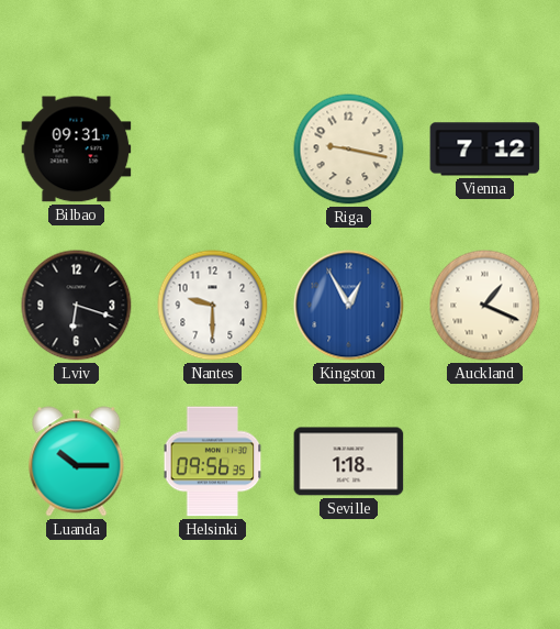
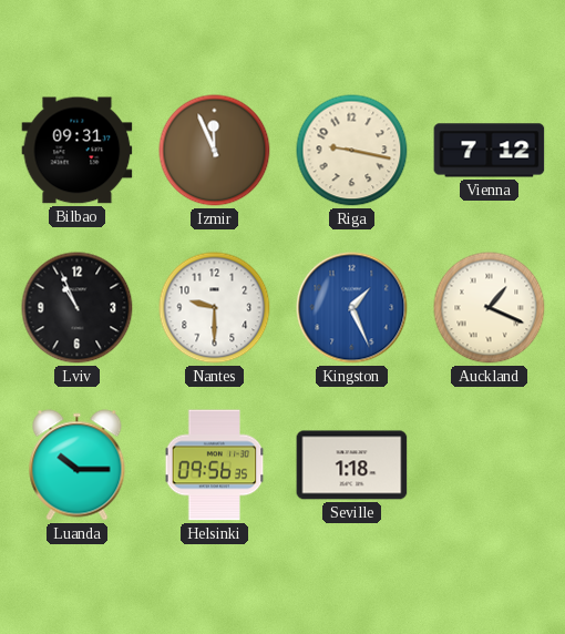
Izmir: none -> 11:56
Lviv: 6:18 -> 10:56
Kingston: 12:55 -> 1:26
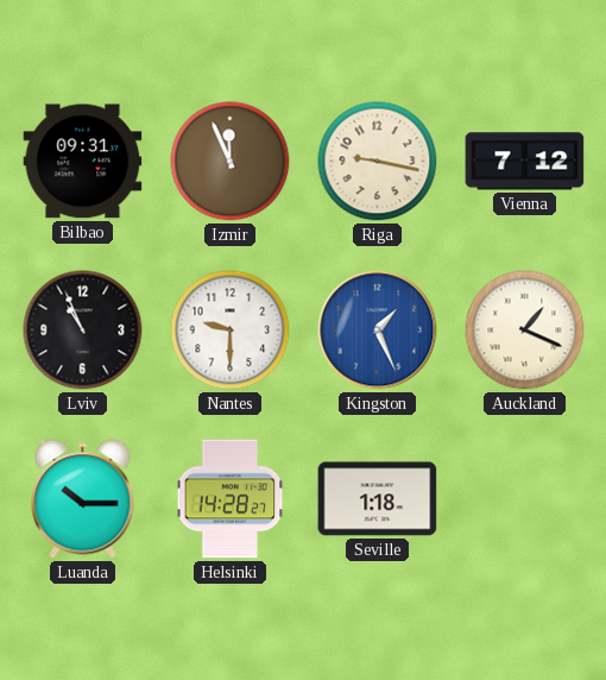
Helsinki: 09:56 -> 14:28
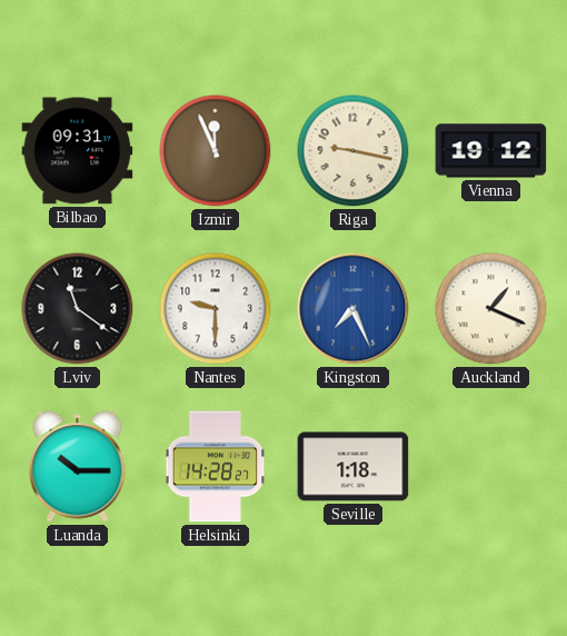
Vienna: 7:12 -> 19:12
Lviv: 10:56 -> 11:21
Kingston: 1:26 -> 7:26
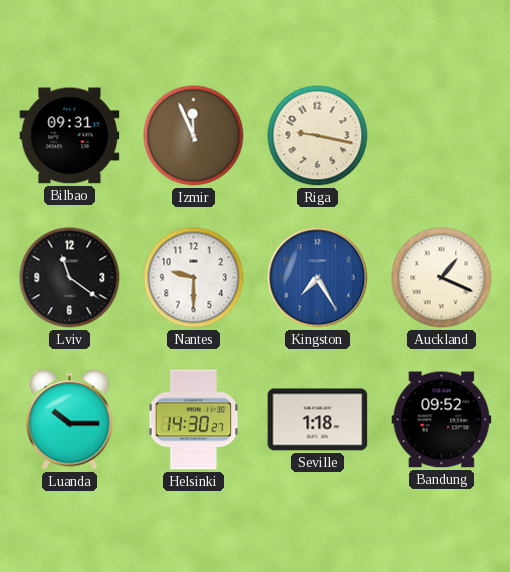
Vienna: 19:12 -> none
Kingston: 7:26 -> 7:25
Helsinki: 14:28 -> 14:30
Bandung: none -> 09:52
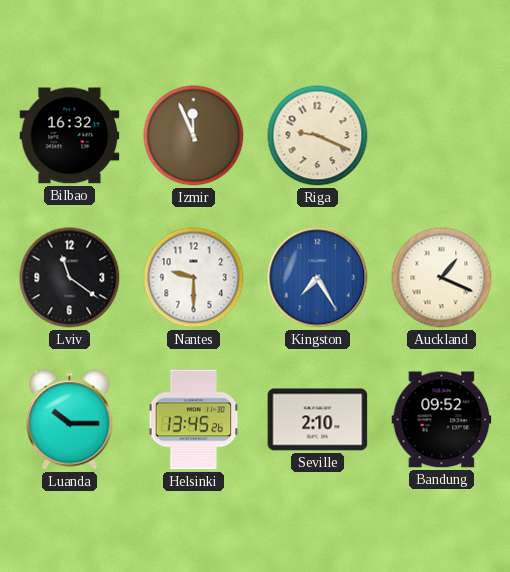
Bilbao: 09:31 -> 16:32
Riga: 9:17 -> 9:19
Helsinki: 14:30 -> 13:45
Seville: 1:18 -> 2:10
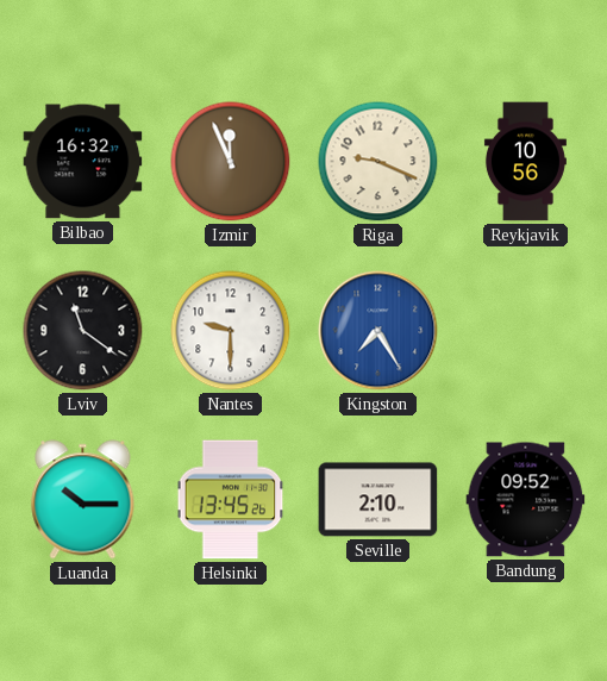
Reykjavik: none -> 10:56
Auckland: 1:19 -> none
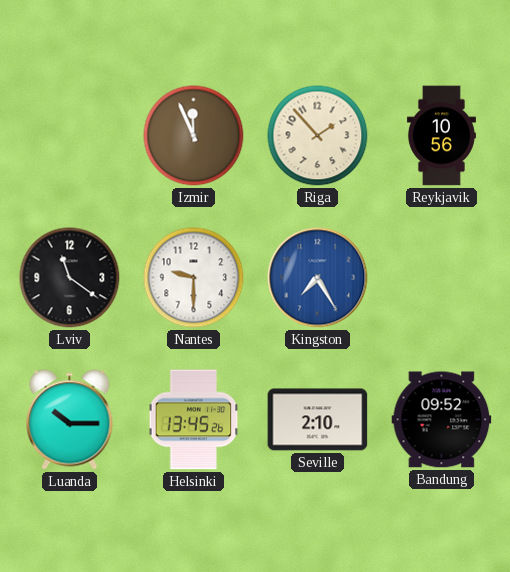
Bilbao: 16:32 -> none
Riga: 9:19 -> 1:53
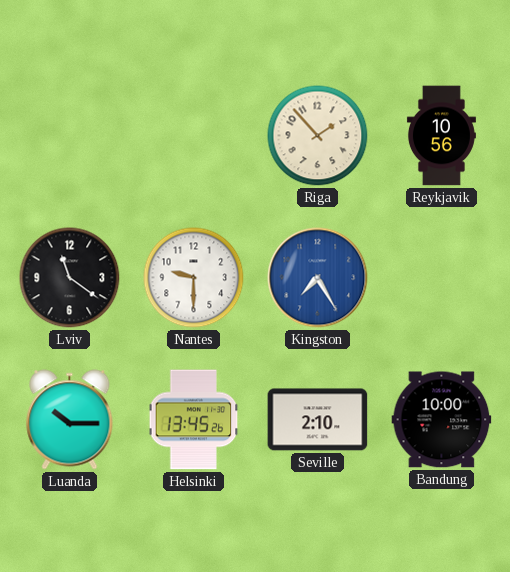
Izmir: 11:56 -> none
Bandung: 09:52 -> 10:00
